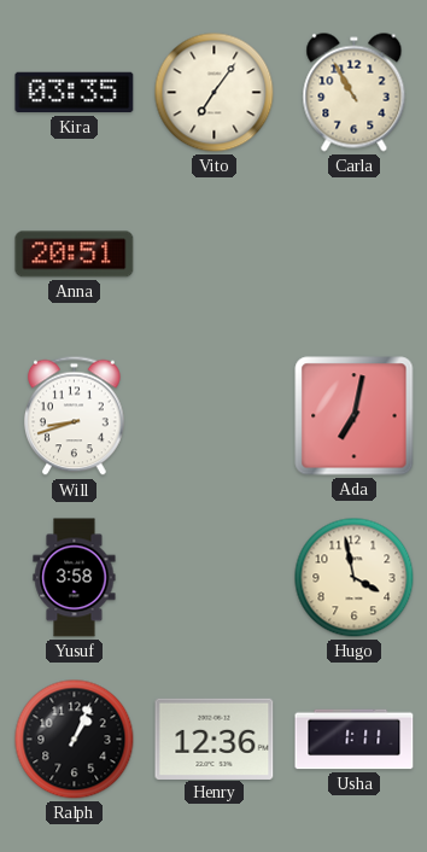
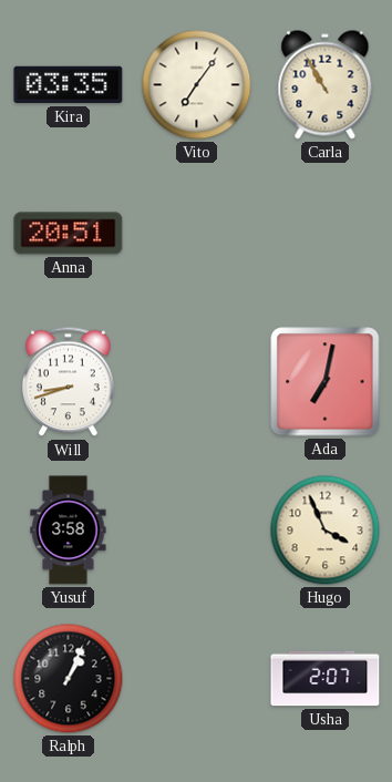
Hugo: 3:58 -> 3:56
Henry: 12:36 -> none
Usha: 1:11 -> 2:07
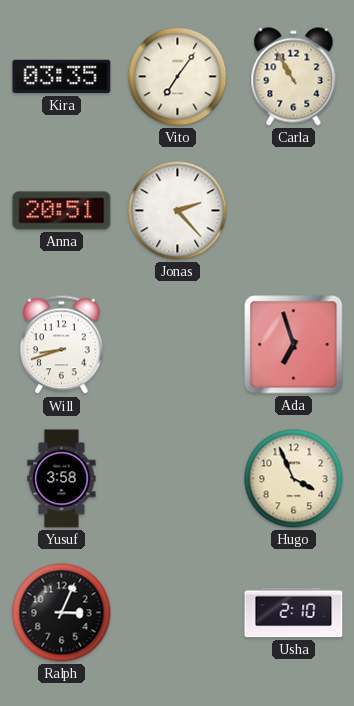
Jonas: none -> 2:23
Ada: 7:02 -> 6:57
Ralph: 1:04 -> 3:04
Usha: 2:07 -> 2:10
